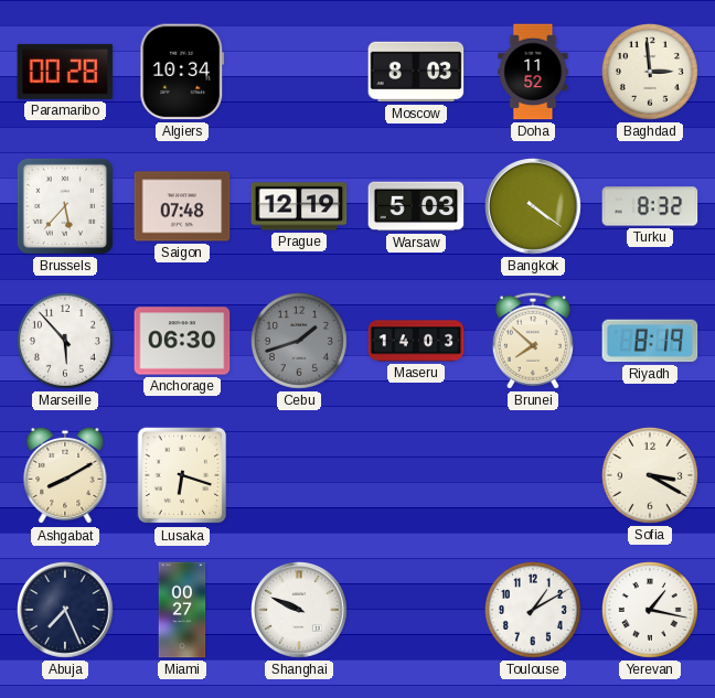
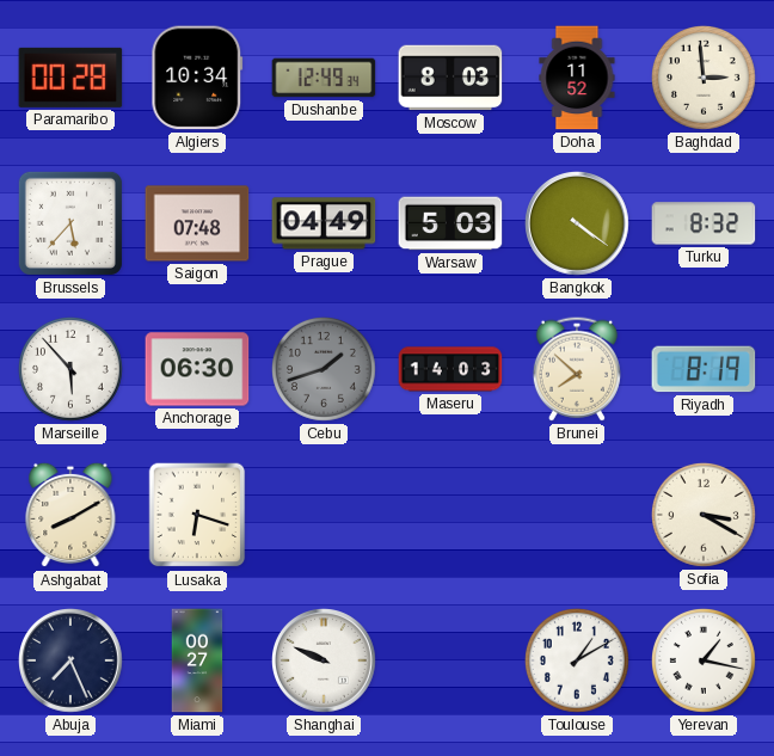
Dushanbe: none -> 12:49
Prague: 12:19 -> 04:49
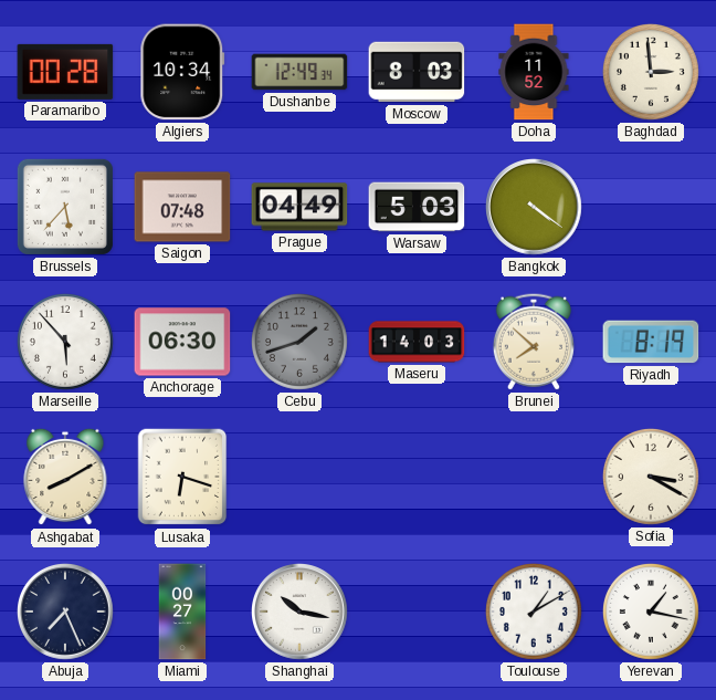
Turku: 8:32 -> none
Shanghai: 9:49 -> 10:17
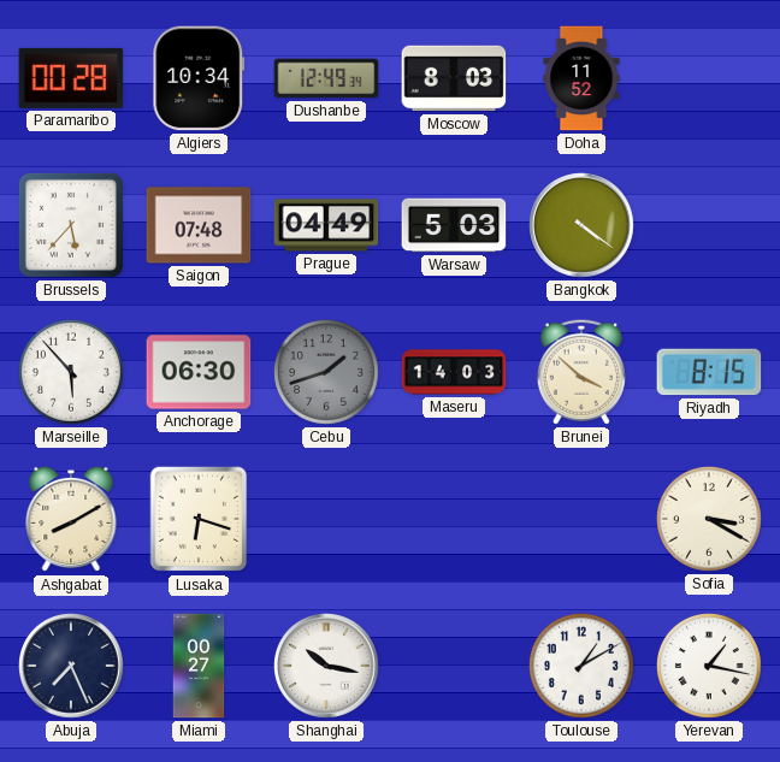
Baghdad: 2:59 -> none
Brunei: 7:52 -> 3:52
Riyadh: 8:19 -> 8:15
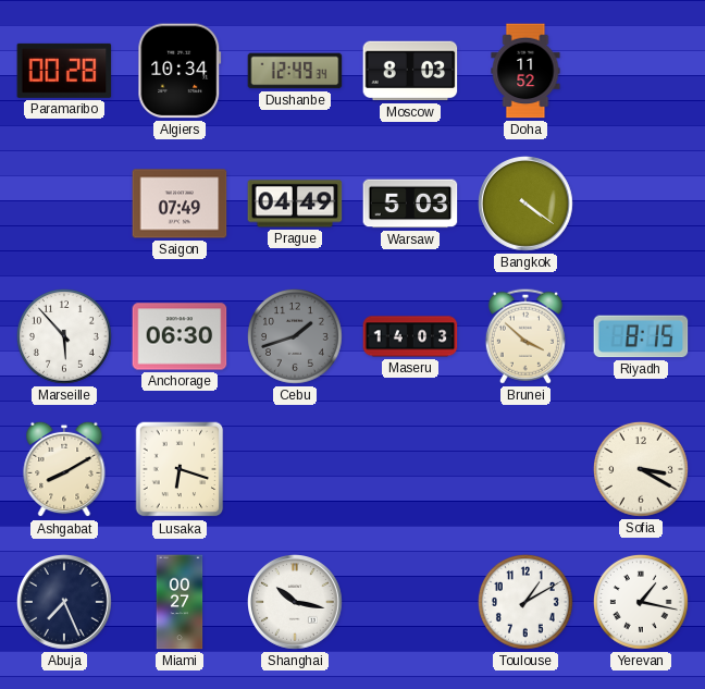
Brussels: 5:37 -> none
Saigon: 07:48 -> 07:49
